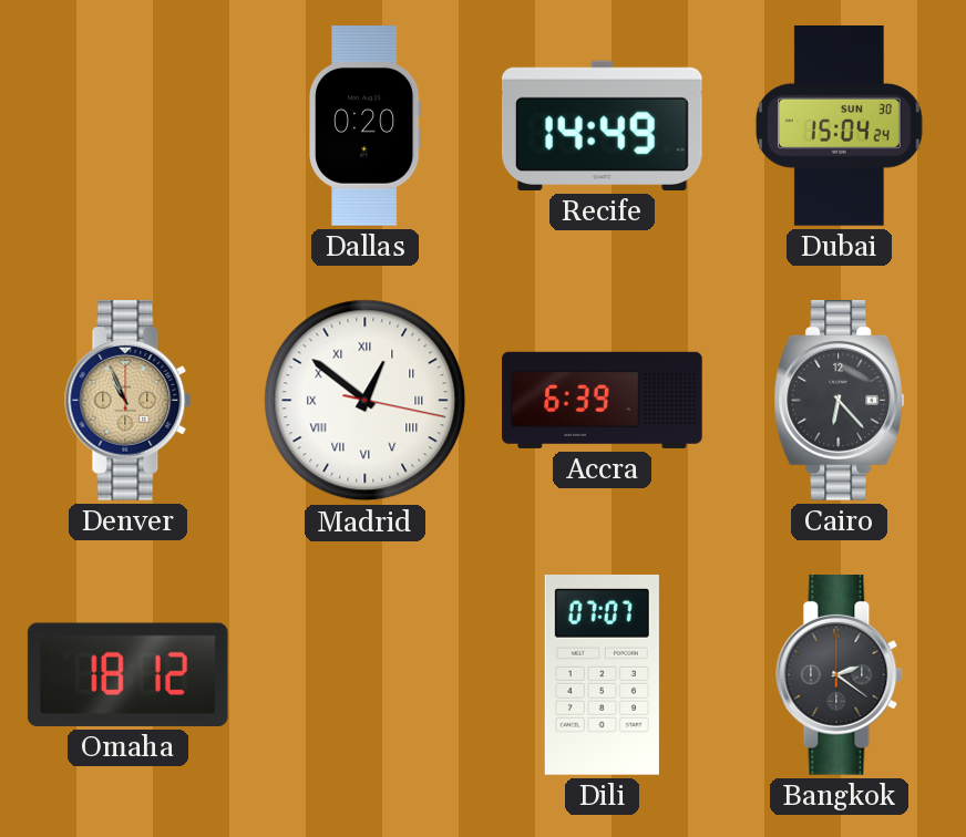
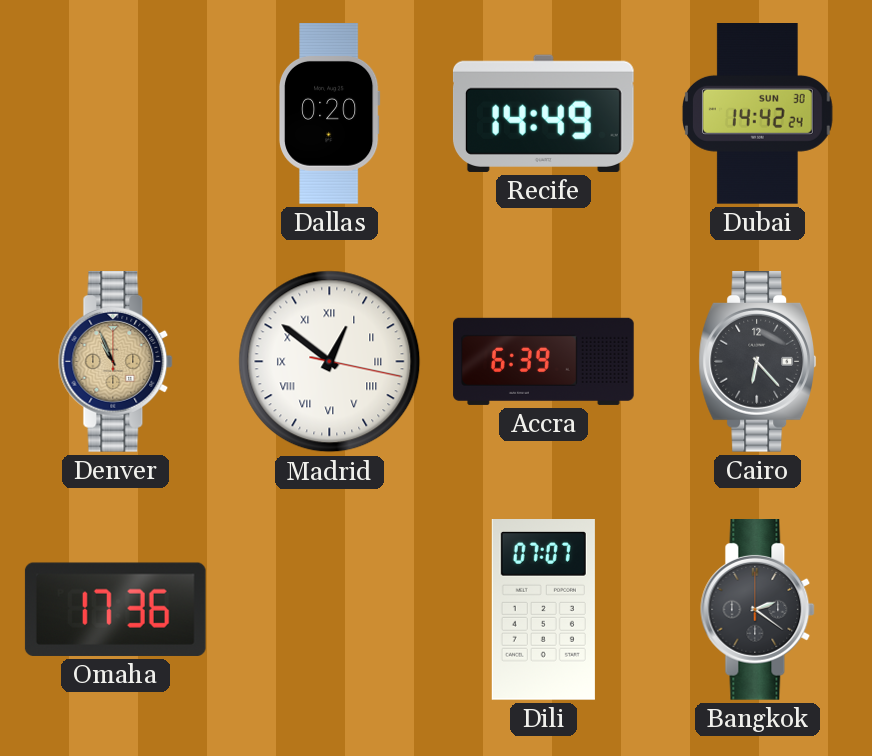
Dubai: 15:04 -> 14:42
Omaha: 18:12 -> 17:36
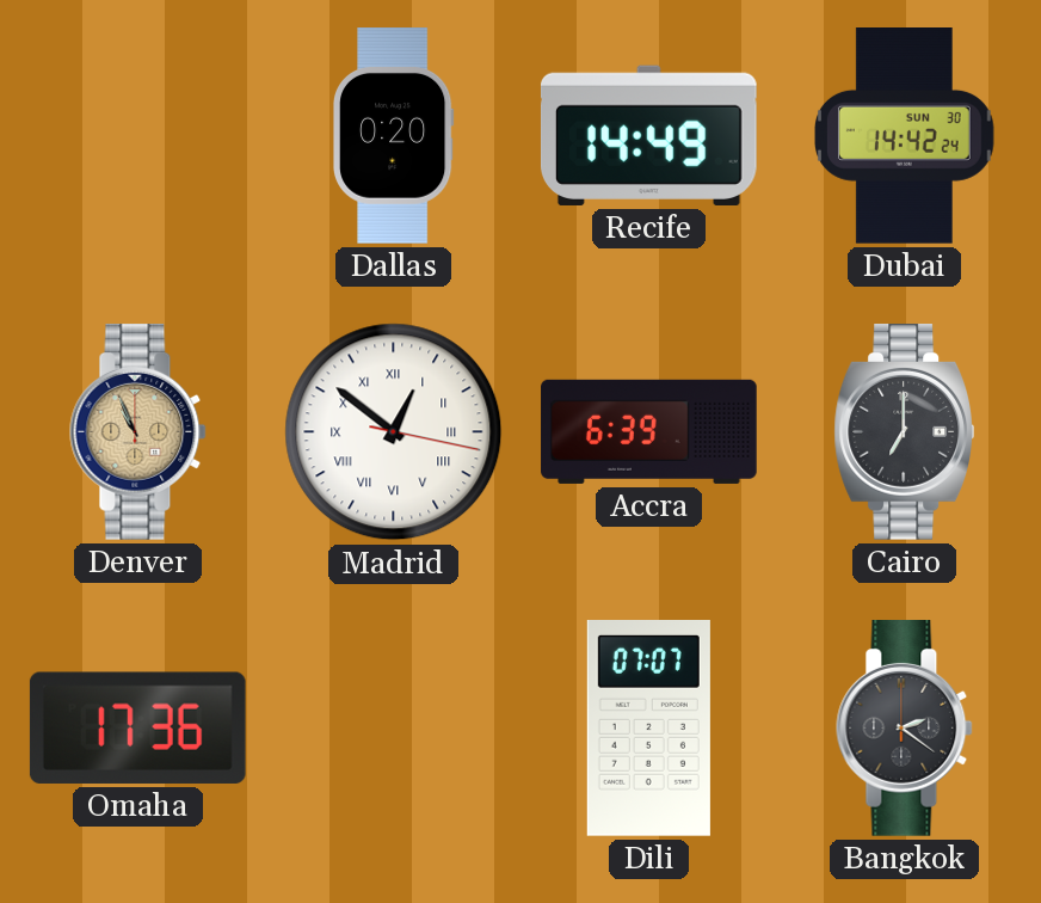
Cairo: 6:23 -> 7:00
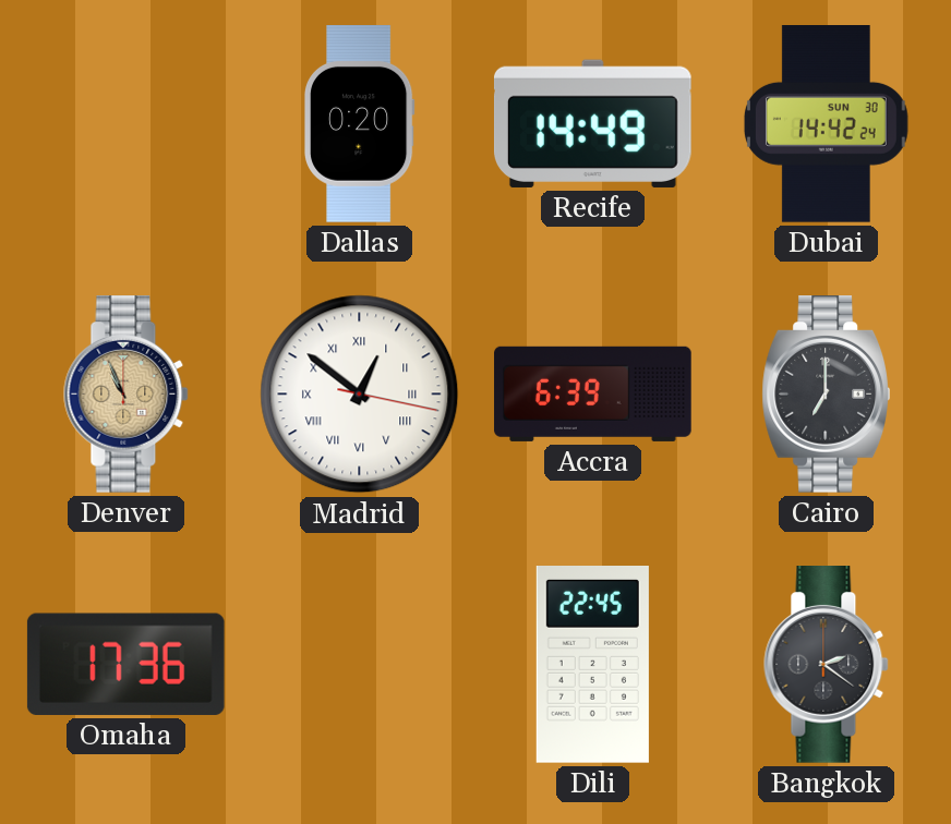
Dili: 07:07 -> 22:45
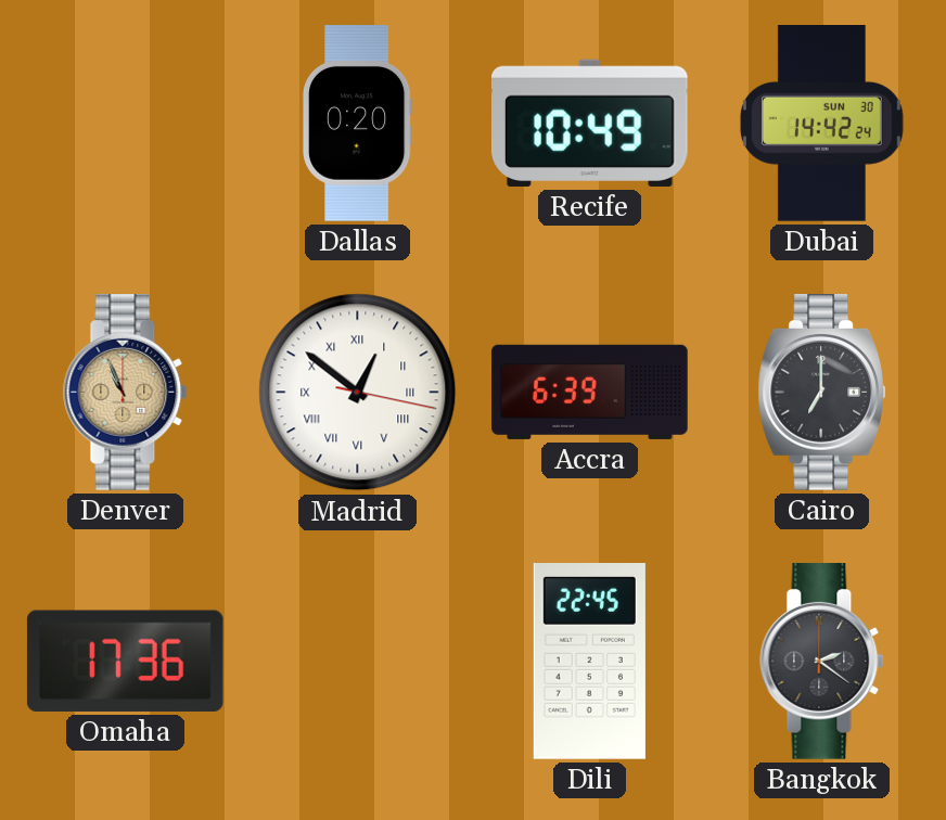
Recife: 14:49 -> 10:49
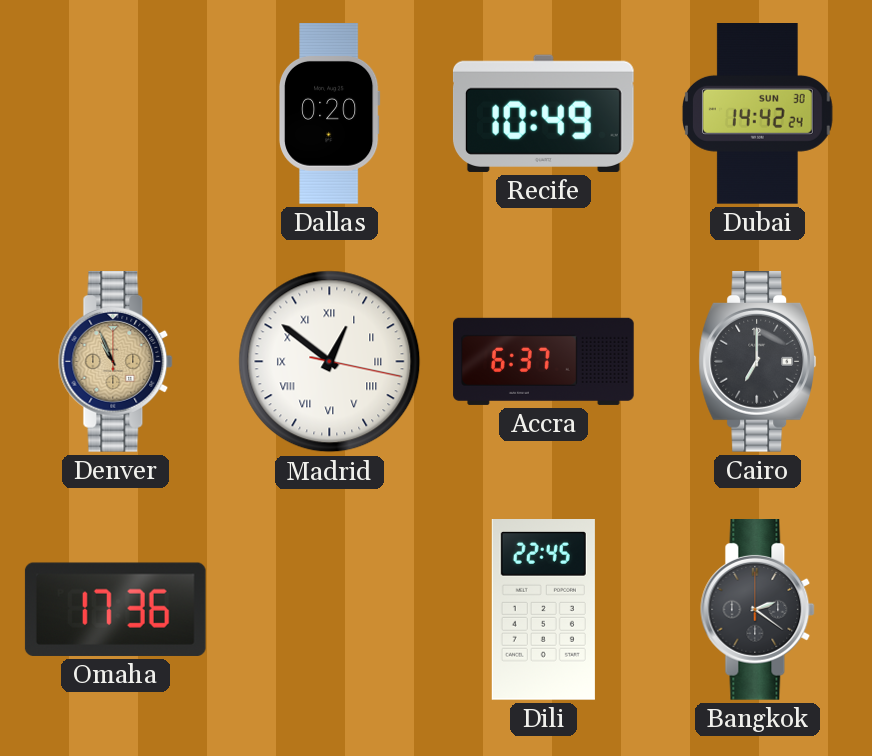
Accra: 6:39 -> 6:37
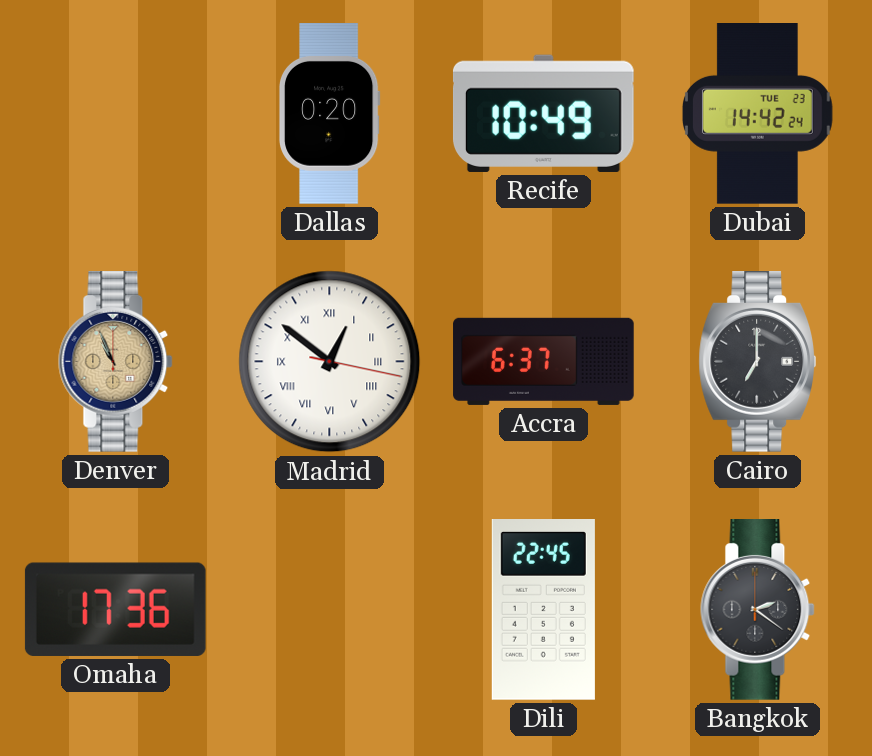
Dubai date: SUN 30 -> TUE 23
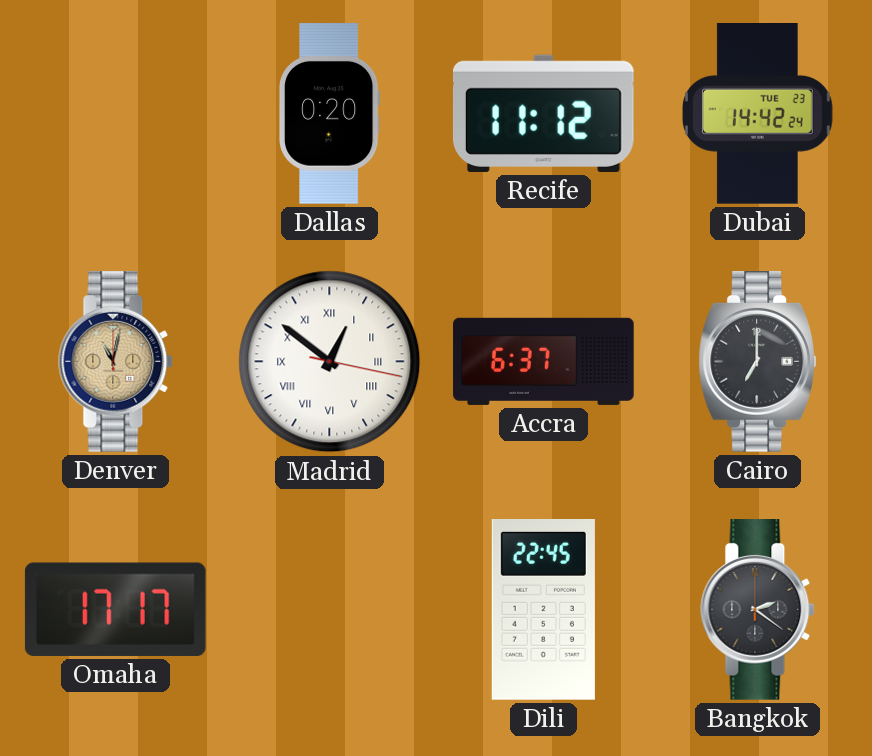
Recife: 10:49 -> 11:12
Denver: 10:56 -> 11:02
Omaha: 17:36 -> 17:17
